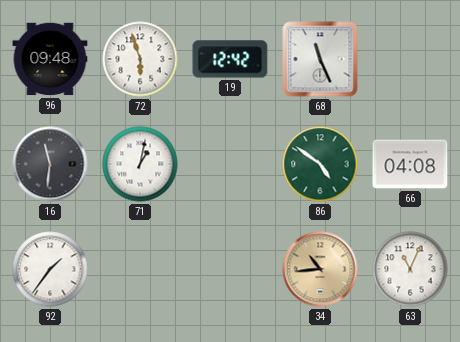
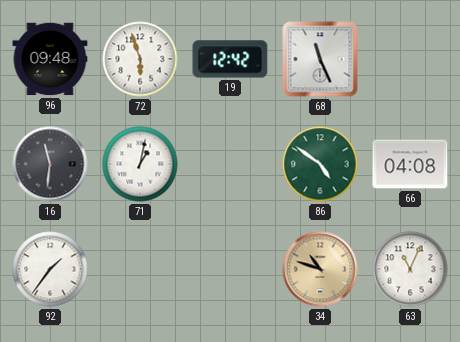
34: 10:44 -> 10:48
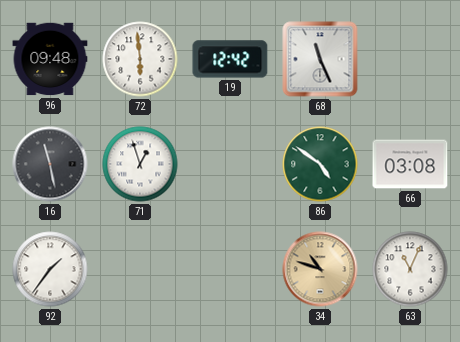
72: 5:57 -> 5:59
16: 11:31 -> 11:28
71: 1:02 -> 12:57
66: 04:08 -> 03:08
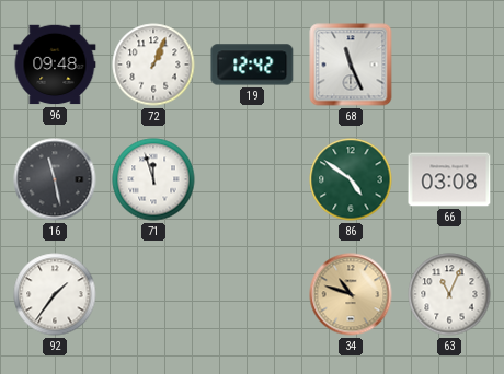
72: 5:59 -> 1:04
71: 12:57 -> 11:57
